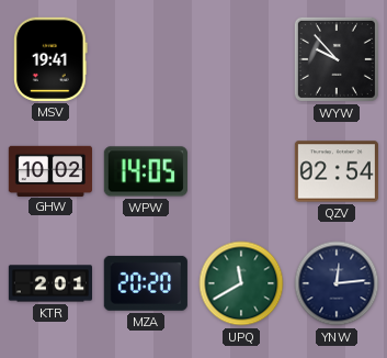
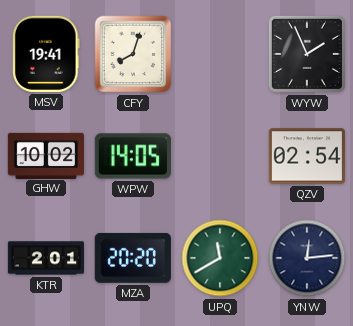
CFY: none -> 8:03
WYW: 9:53 -> 1:56
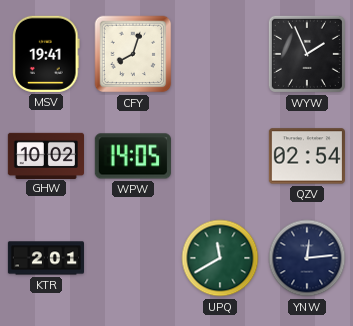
MZA: 20:20 -> none
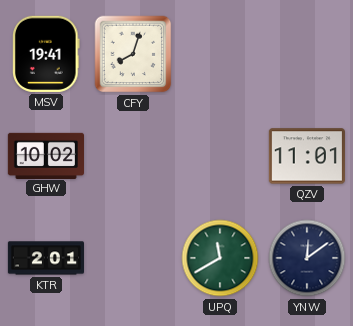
WYW: 1:56 -> none
WPW: 14:05 -> none
QZV: 02:54 -> 11:01
YNW: 12:14 -> 12:09
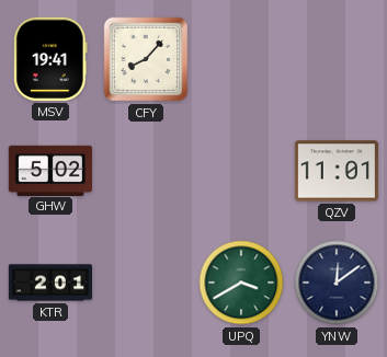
CFY: 8:03 -> 8:07
GHW: 10:02 -> 5:02
UPQ: 11:40 -> 3:40
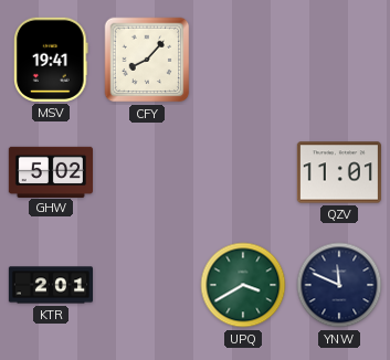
YNW: 12:09 -> 11:49
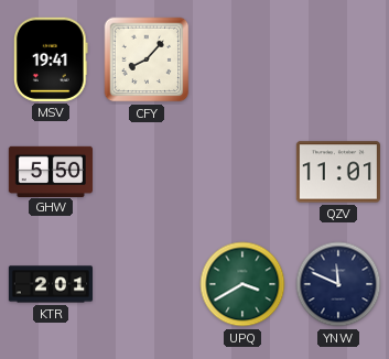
GHW: 5:02 -> 5:50
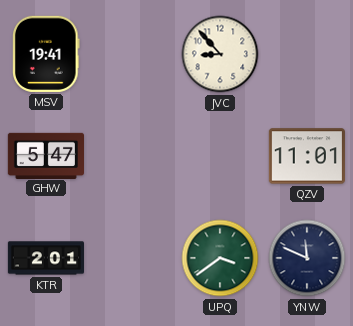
CFY: 8:07 -> none
JVC: none -> 8:53
GHW: 5:50 -> 5:47
UPQ: 3:40 -> 3:39
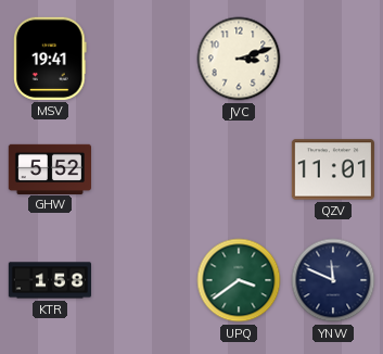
JVC: 8:53 -> 3:12
GHW: 5:47 -> 5:52
KTR: 2:01 -> 1:58
